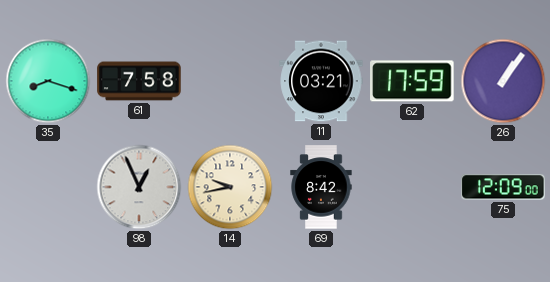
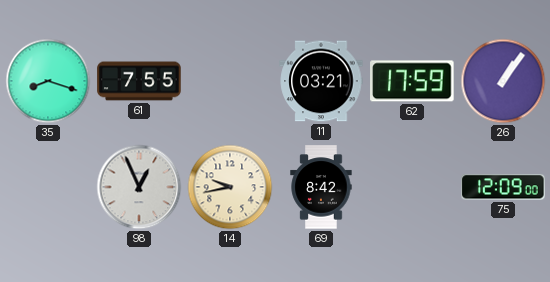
61: 7:58 -> 7:55
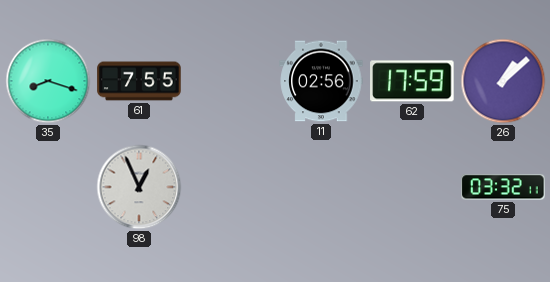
11: 03:21 -> 02:56
26: 1:06 -> 1:08
14: 9:43 -> none
69: 8:42 -> none
75: 12:09 -> 03:32
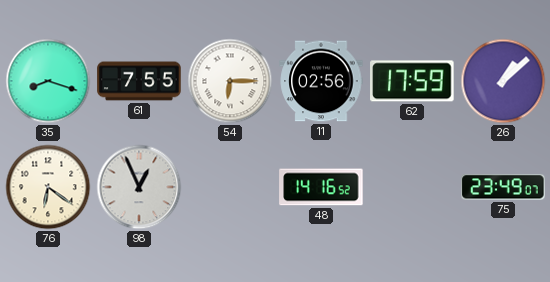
54: none -> 6:15
76: none -> 6:21
48: none -> 14:16
75: 03:32 -> 23:49
